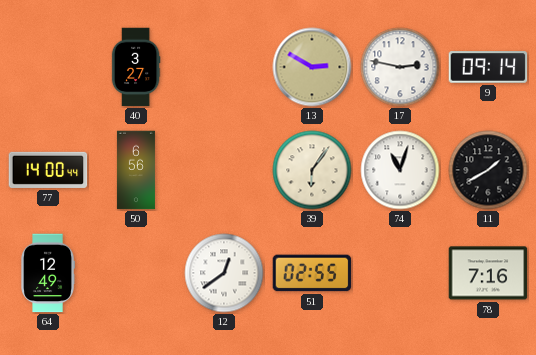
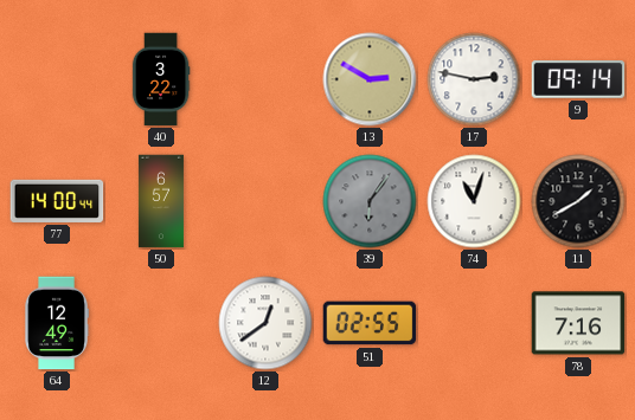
40: 3:27 -> 3:22
50: 6:56 -> 6:57
39 dial: cream -> grey
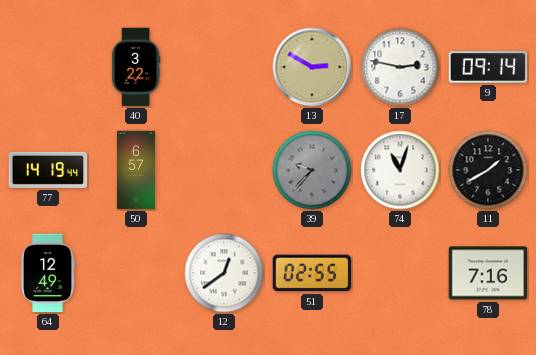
77: 14:00 -> 14:19
39: 6:06 -> 9:37
